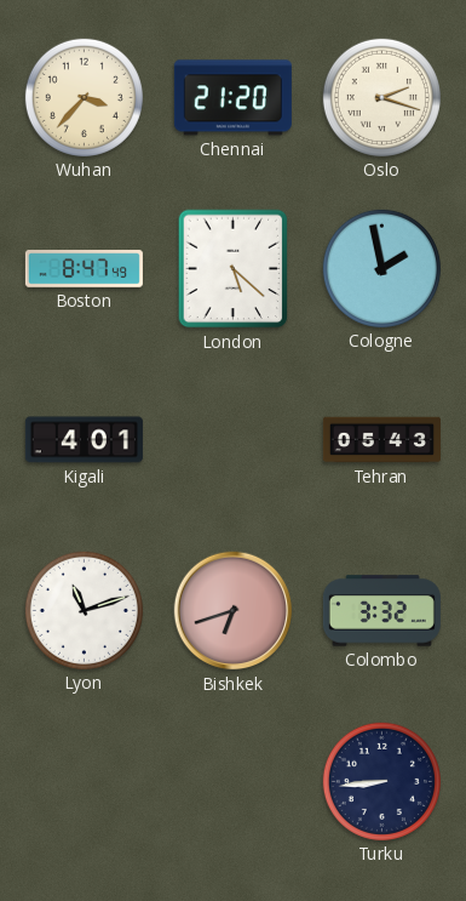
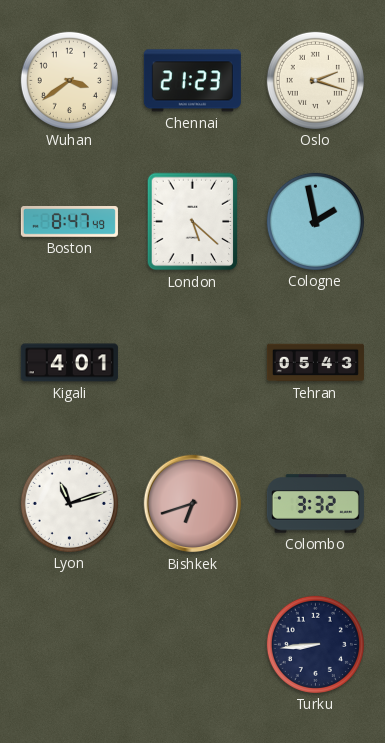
Wuhan: 3:37 -> 3:39
Chennai: 21:20 -> 21:23
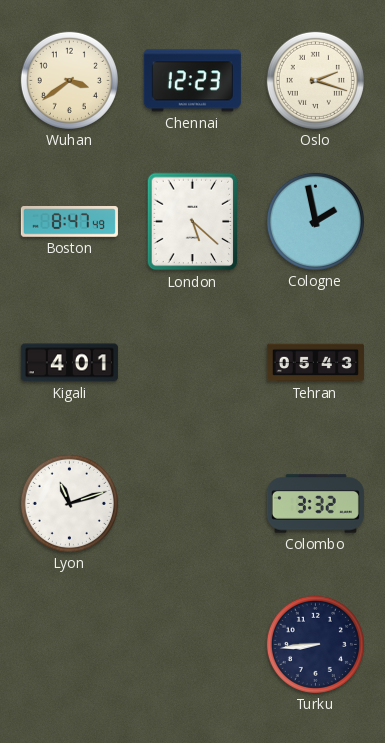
Chennai: 21:23 -> 12:23
Bishkek: 6:42 -> none
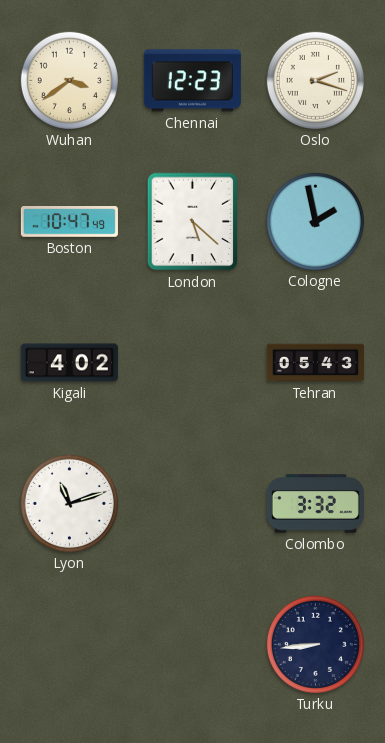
Boston: 8:47 -> 10:47
Kigali: 4:01 -> 4:02
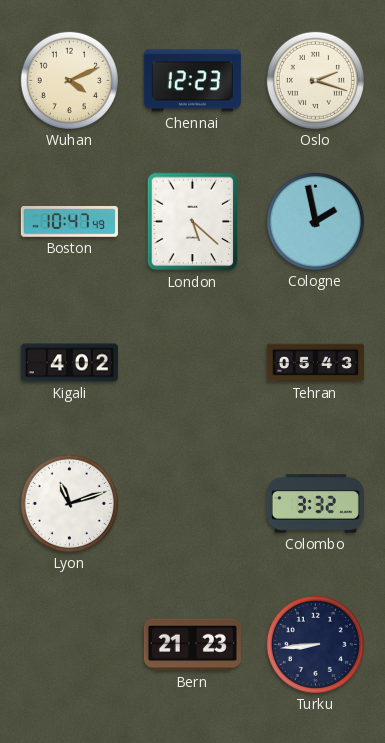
Wuhan: 3:39 -> 4:11
Bern: none -> 21:23
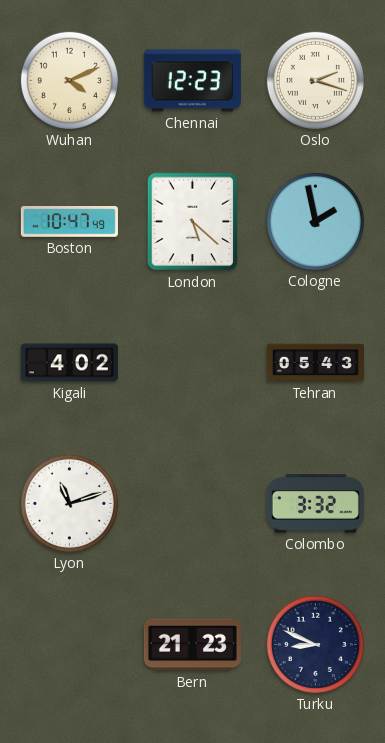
Turku: 8:44 -> 8:49
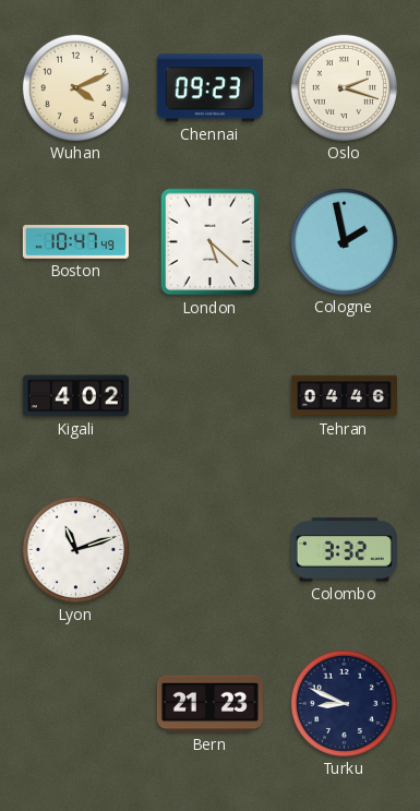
Chennai: 12:23 -> 09:23
Tehran: 05:43 -> 04:46
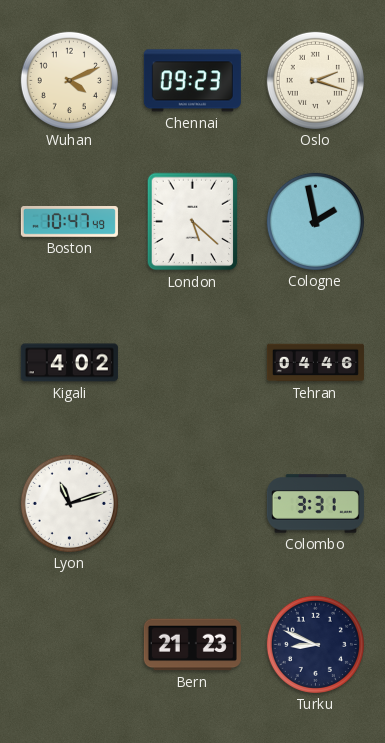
Colombo: 3:32 -> 3:31
